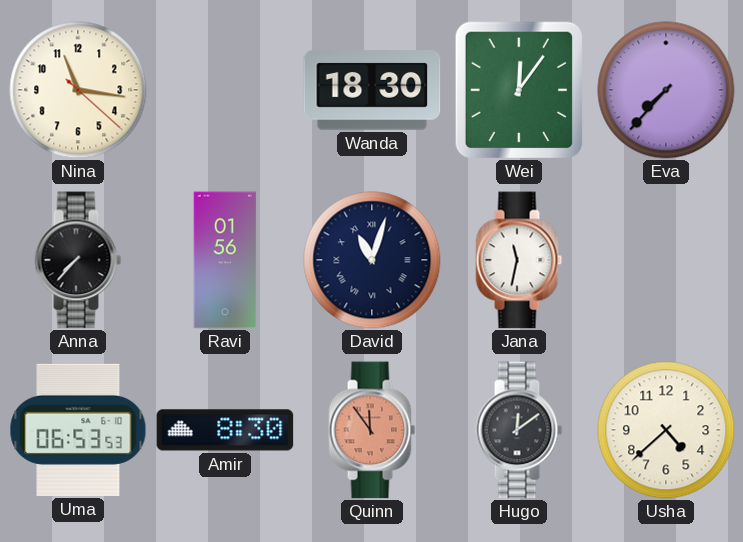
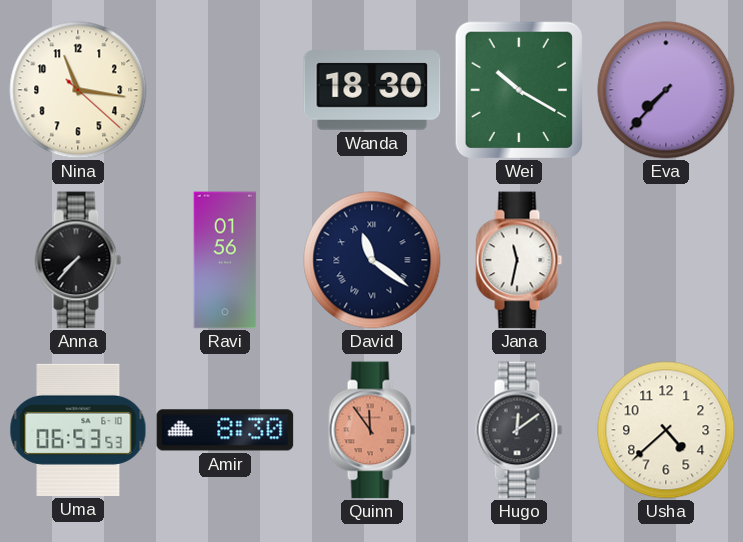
Wei: 12:06 -> 10:20
David: 11:03 -> 11:21
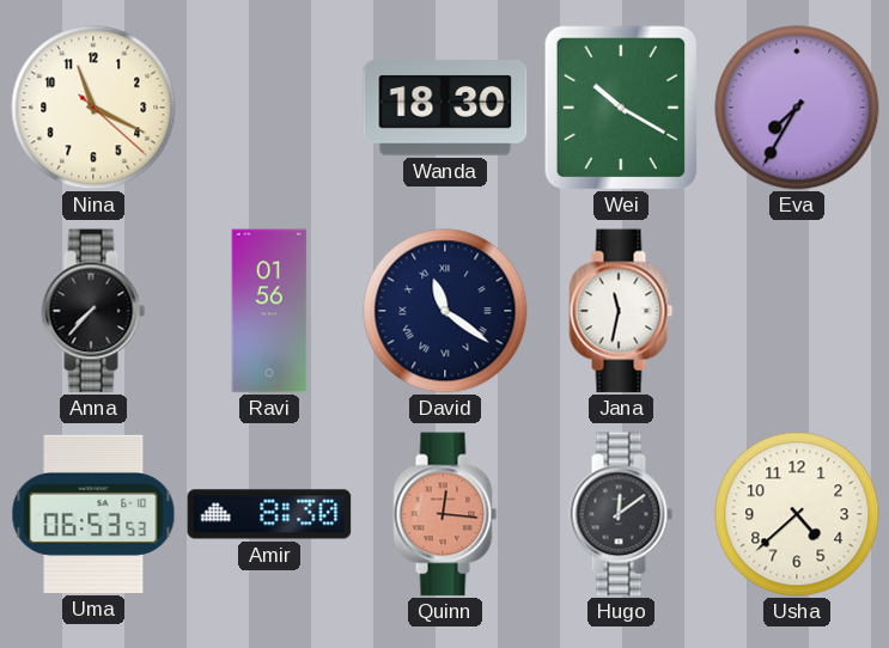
Nina: 11:16 -> 11:19
Eva: 7:37 -> 7:35
Quinn: 11:54 -> 12:16
